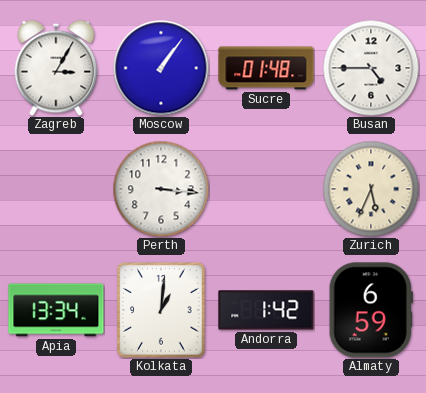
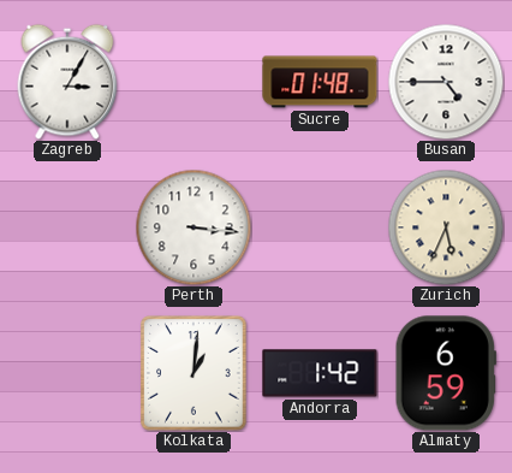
Moscow: 1:06 -> none
Apia: 13:34 -> none
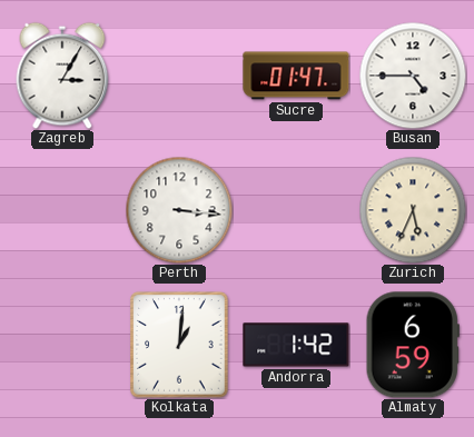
Sucre: 01:48 -> 01:47
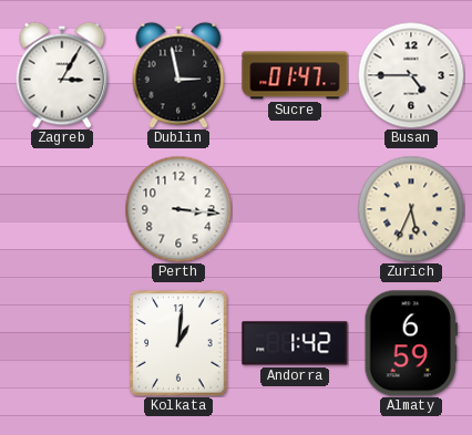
Dublin: none -> 2:58
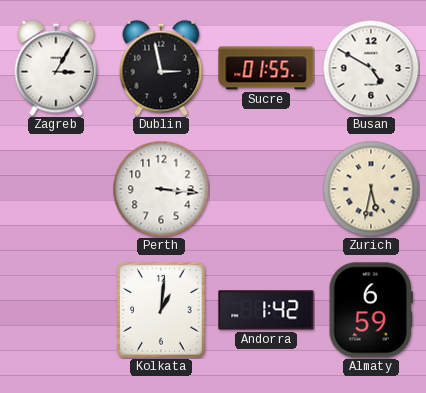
Sucre: 01:47 -> 01:55
Busan: 4:45 -> 4:50
Zurich: 5:34 -> 5:32
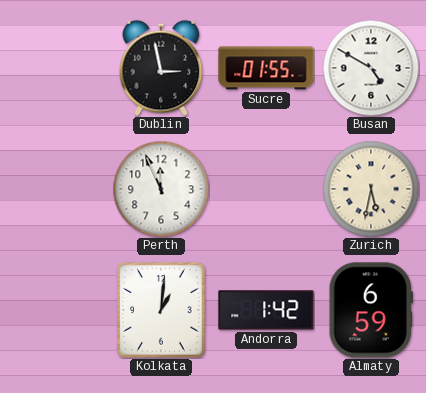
Zagreb: 3:05 -> none
Perth: 3:16 -> 11:56
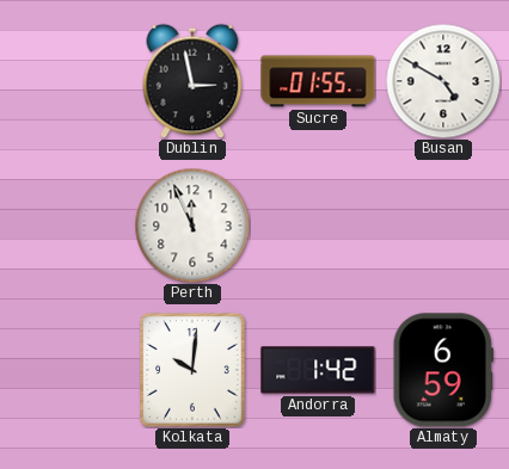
Zurich: 5:32 -> none
Kolkata: 1:01 -> 10:01
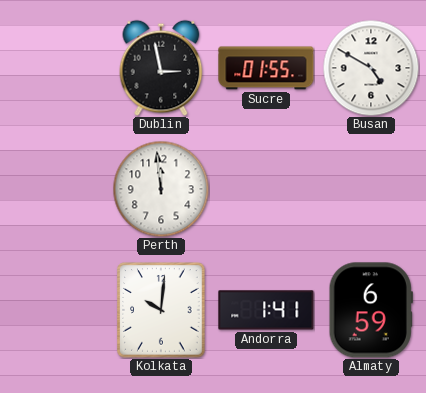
Perth: 11:56 -> 11:59
Andorra: 1:42 -> 1:41
